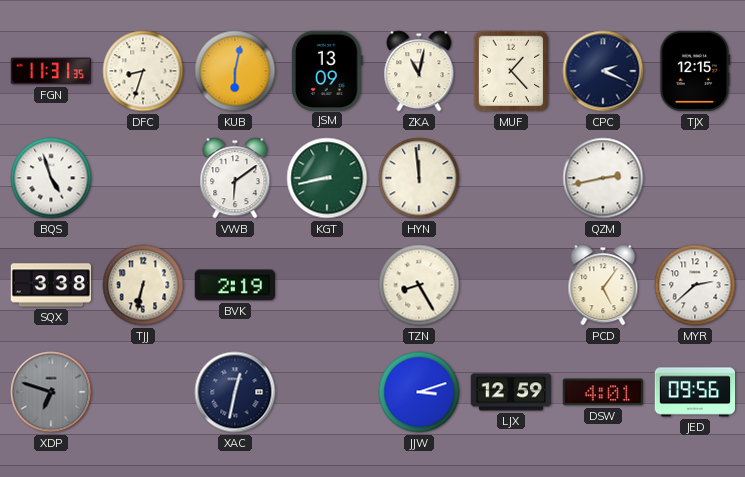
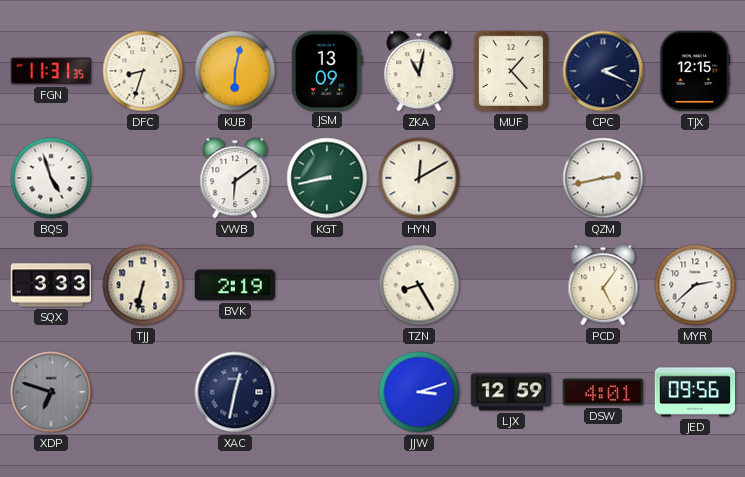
HYN: 11:59 -> 12:10
SQX: 3:38 -> 3:33
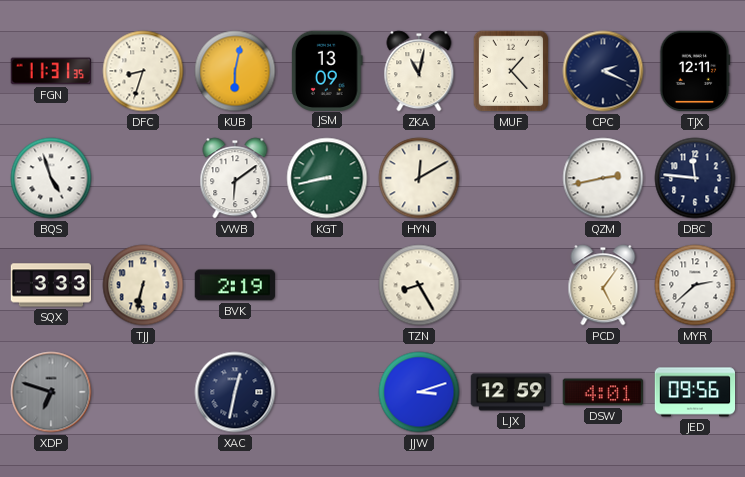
TJX: 12:15 -> 12:11
DBC: none -> 11:46
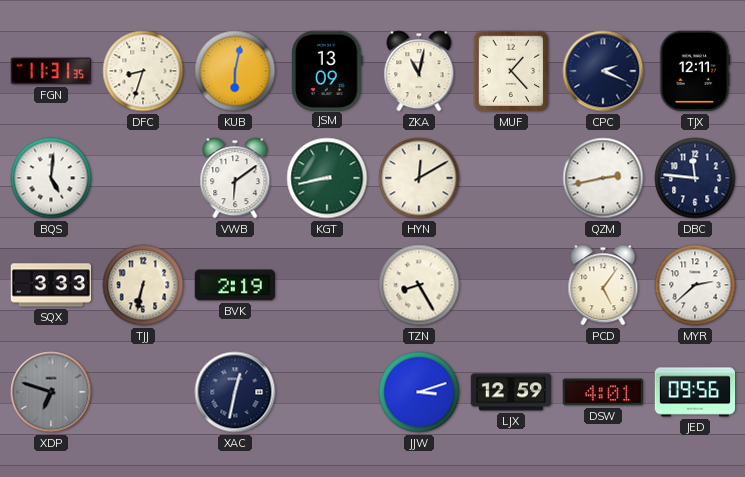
BQS: 4:57 -> 5:01
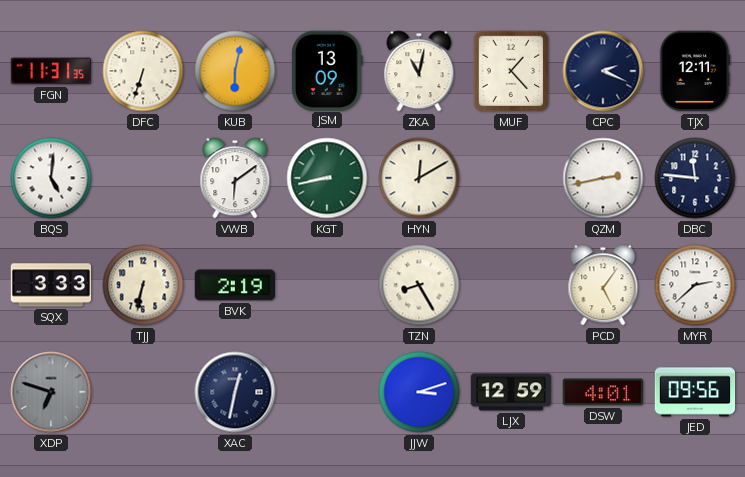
DFC: 8:33 -> 6:33
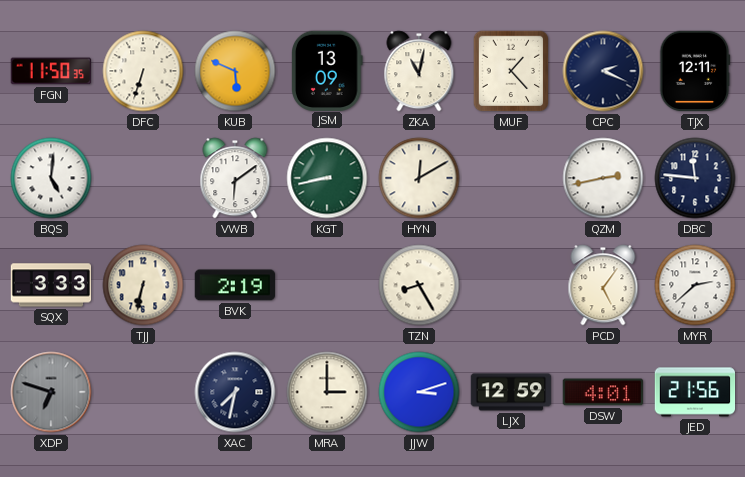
FGN: 11:31 -> 11:50
KUB: 6:02 -> 5:49
XAC: 12:32 -> 7:32
MRA: none -> 3:00
JED: 09:56 -> 21:56
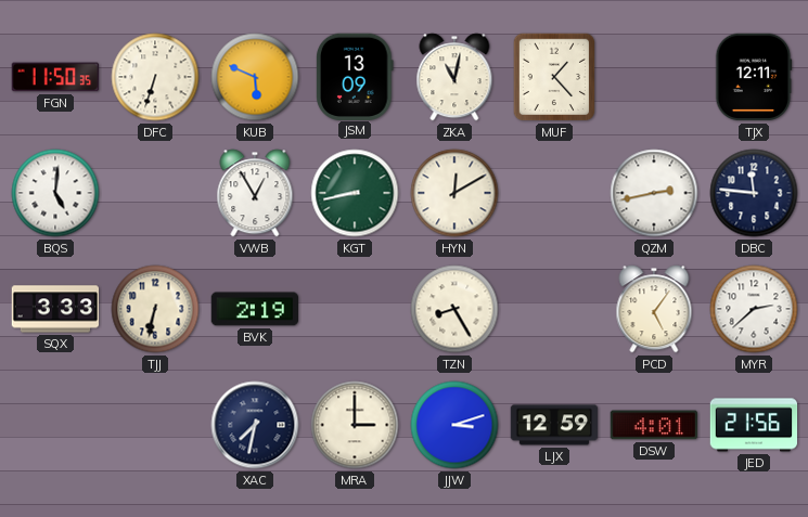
CPC: 2:19 -> none
VWB: 6:09 -> 12:55
XDP: 6:48 -> none
